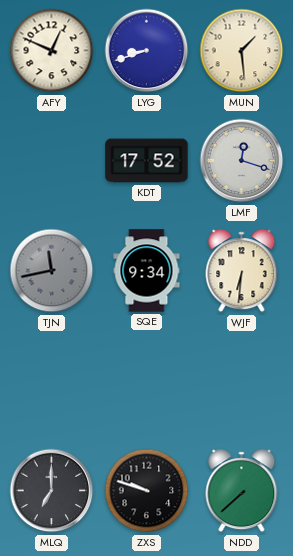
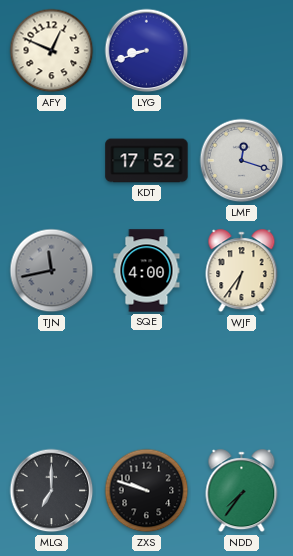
MUN: 1:29 -> none
SQE: 9:34 -> 4:00
WJF: 6:31 -> 6:36
NDD: 7:38 -> 7:36
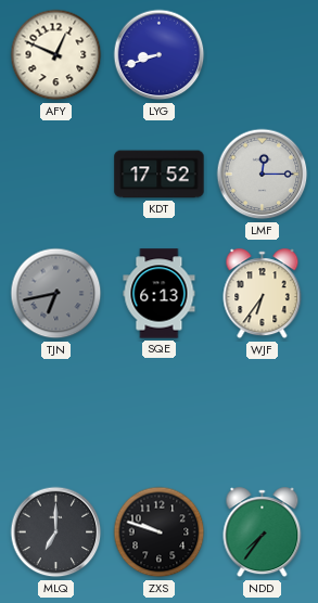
LMF: 12:18 -> 12:15
TJN: 11:43 -> 6:43
SQE: 4:00 -> 6:13
